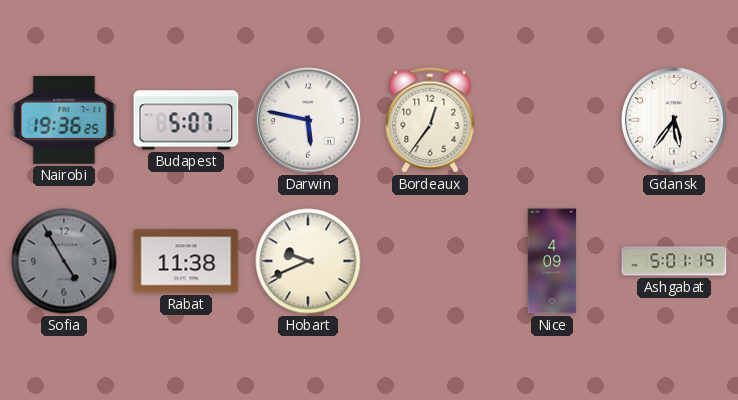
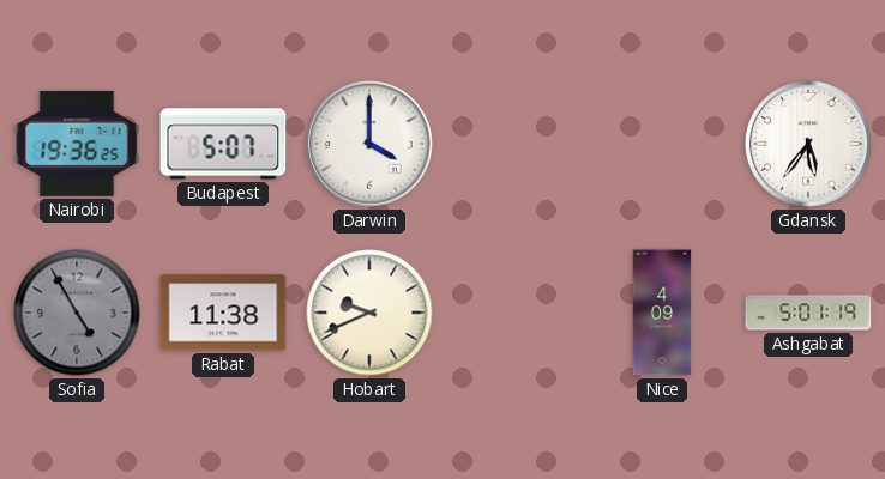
Darwin: 5:47 -> 4:00
Bordeaux: 12:36 -> none
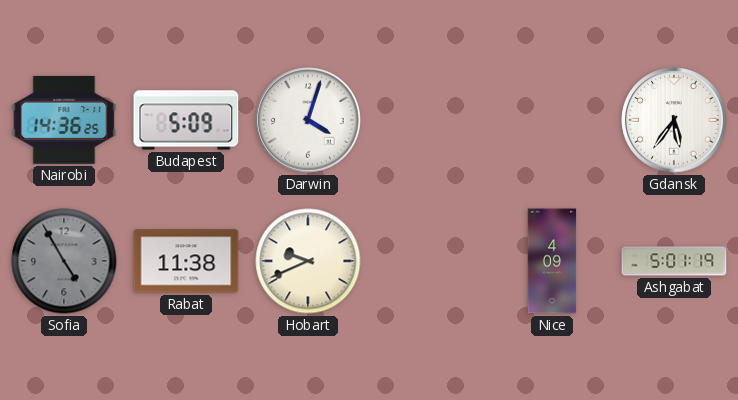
Nairobi: 19:36 -> 14:36
Budapest: 5:07 -> 5:09
Darwin: 4:00 -> 4:03
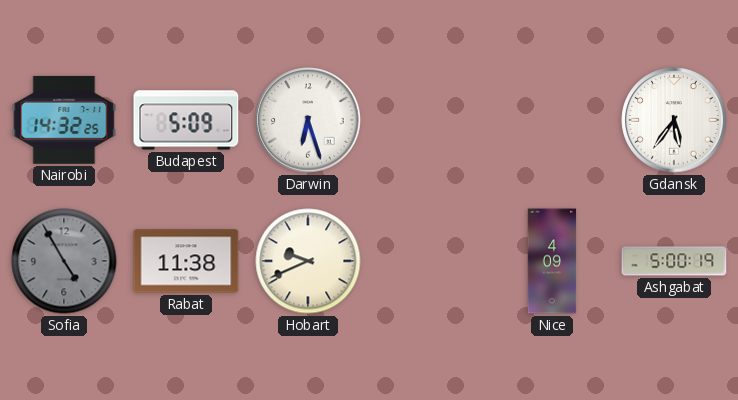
Nairobi: 14:36 -> 14:32
Darwin: 4:03 -> 6:27
Ashgabat: 5:01 -> 5:00
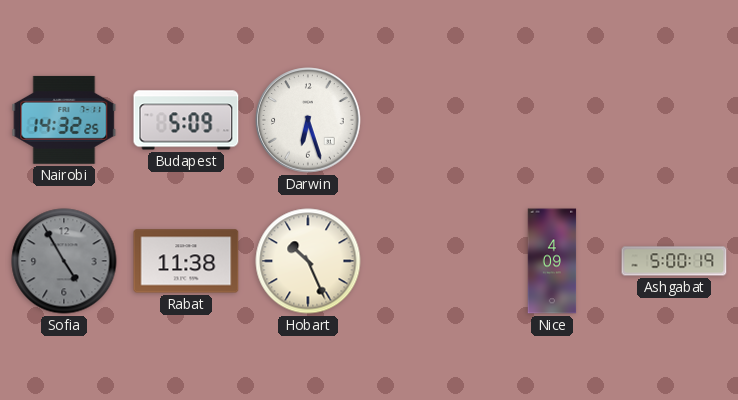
Gdansk: 5:36 -> none
Hobart: 9:41 -> 10:26
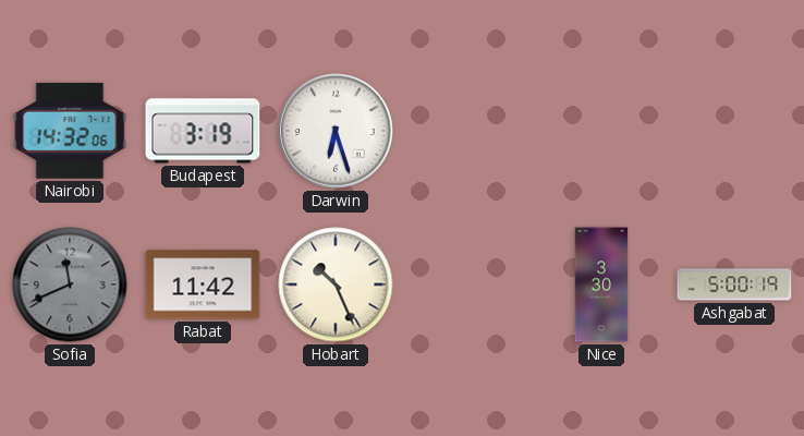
Nairobi: 14:32:25 -> 14:32:06
Budapest: 5:09 -> 3:19
Sofia: 4:55 -> 11:41
Rabat: 11:38 -> 11:42
Nice: 4:09 -> 3:30
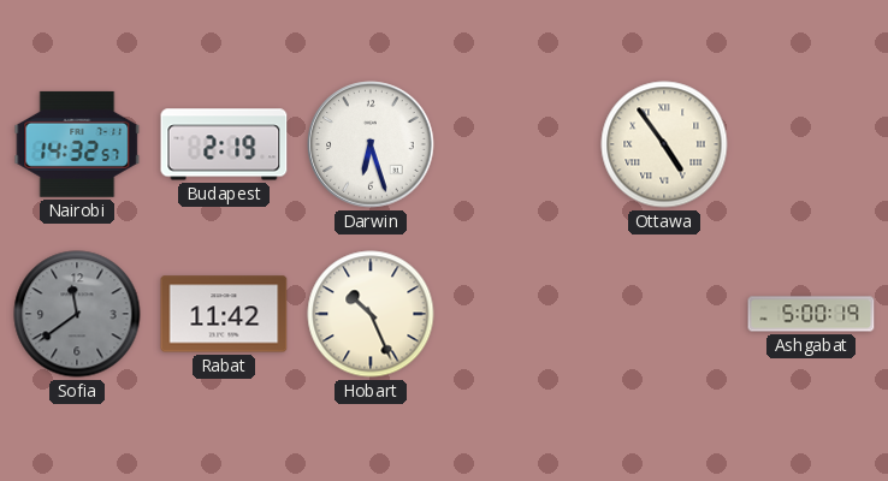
Nairobi: 14:32:06 -> 14:32:57
Budapest: 3:19 -> 2:19
Ottawa: none -> 4:54
Sofia: 11:41 -> 11:39
Nice: 3:30 -> none
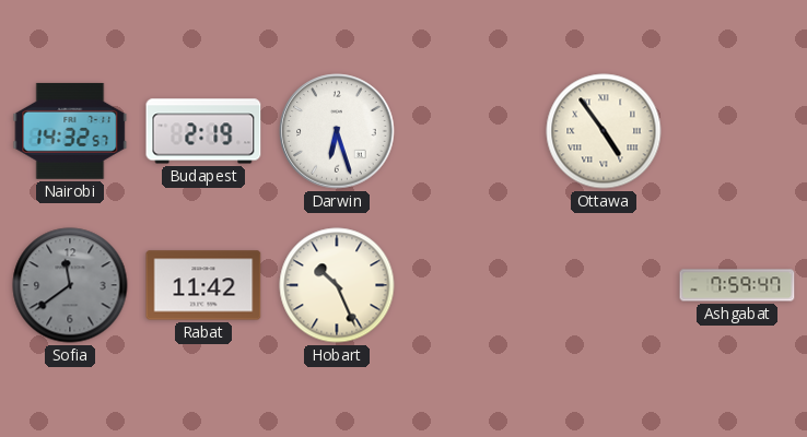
Ashgabat: 5:00 -> 7:59
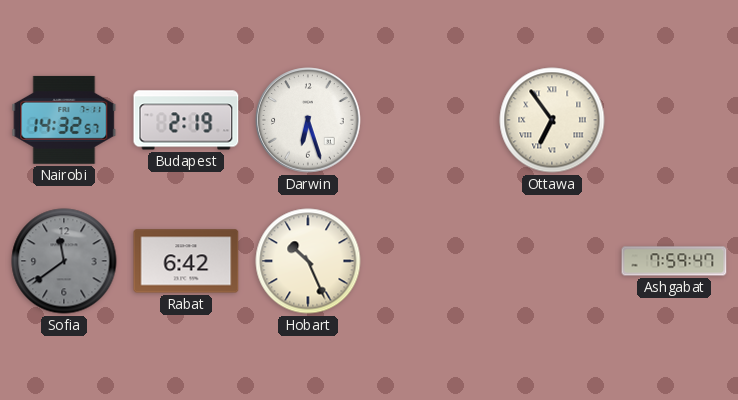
Ottawa: 4:54 -> 6:54
Rabat: 11:42 -> 6:42
